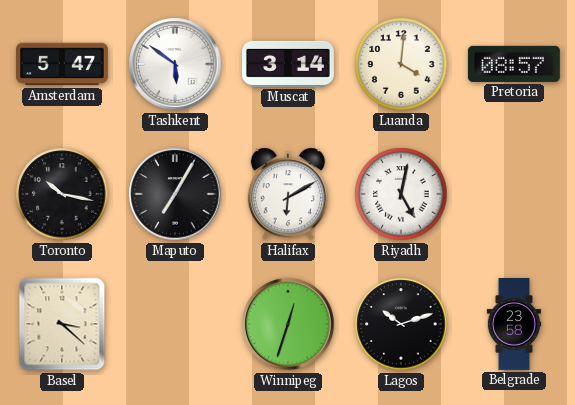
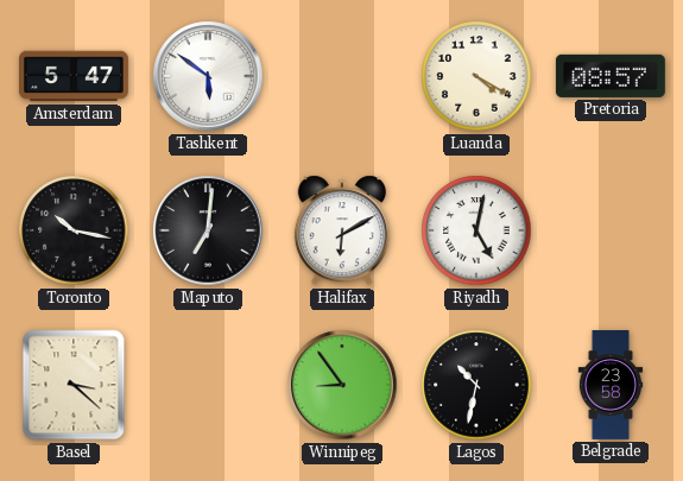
Muscat: 3:14 -> none
Luanda: 4:01 -> 4:20
Maputo: 7:05 -> 7:01
Winnipeg: 12:33 -> 8:54
Lagos: 10:12 -> 10:32
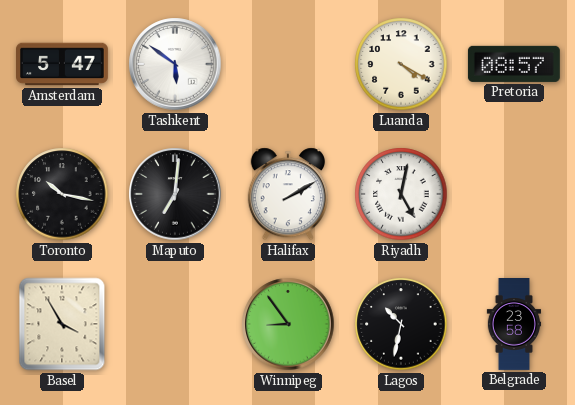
Halifax: 6:10 -> 2:10
Basel: 3:22 -> 3:55
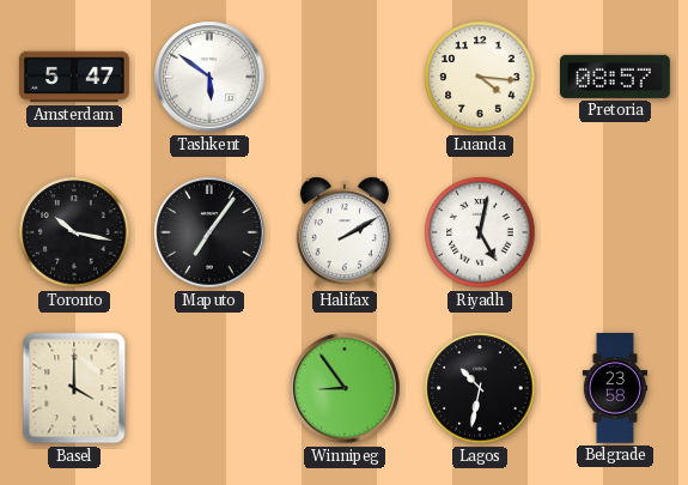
Luanda: 4:20 -> 4:16
Maputo: 7:01 -> 7:06
Basel: 3:55 -> 4:00
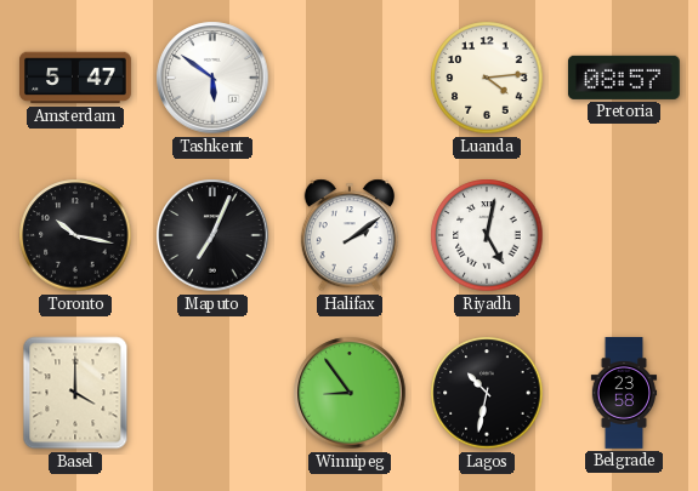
Luanda: 4:16 -> 4:14
Maputo: 7:06 -> 7:04
Halifax: 2:10 -> 2:09
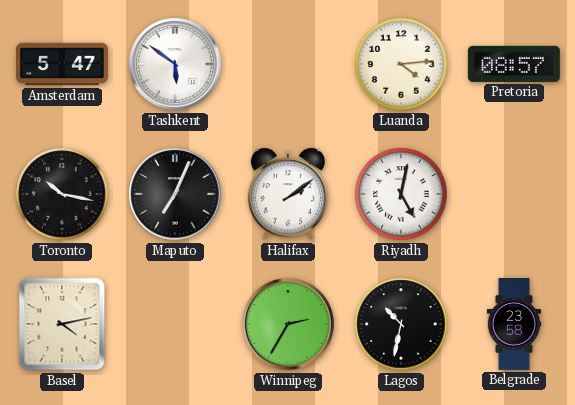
Basel: 4:00 -> 4:13
Winnipeg: 8:54 -> 2:35
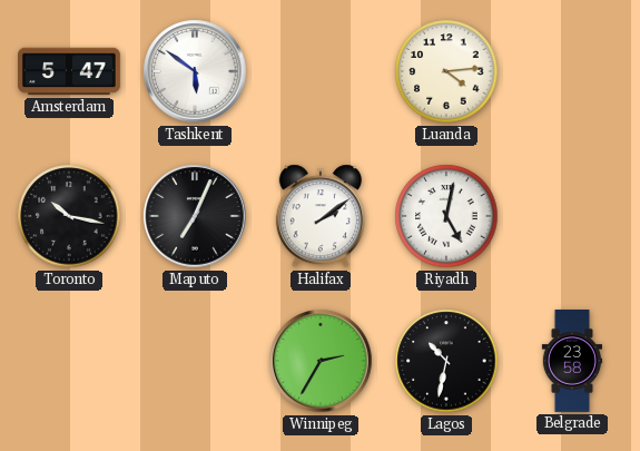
Pretoria: 08:57 -> none
Basel: 4:13 -> none
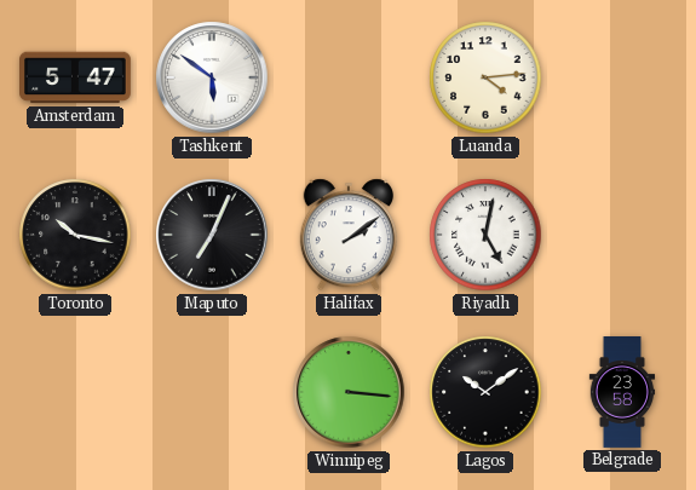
Winnipeg: 2:35 -> 3:16
Lagos: 10:32 -> 10:09
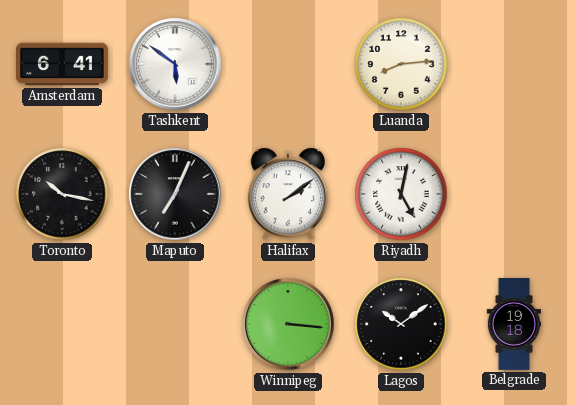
Amsterdam: 5:47 -> 6:41
Luanda: 4:14 -> 8:14
Belgrade: 23:58 -> 19:18
